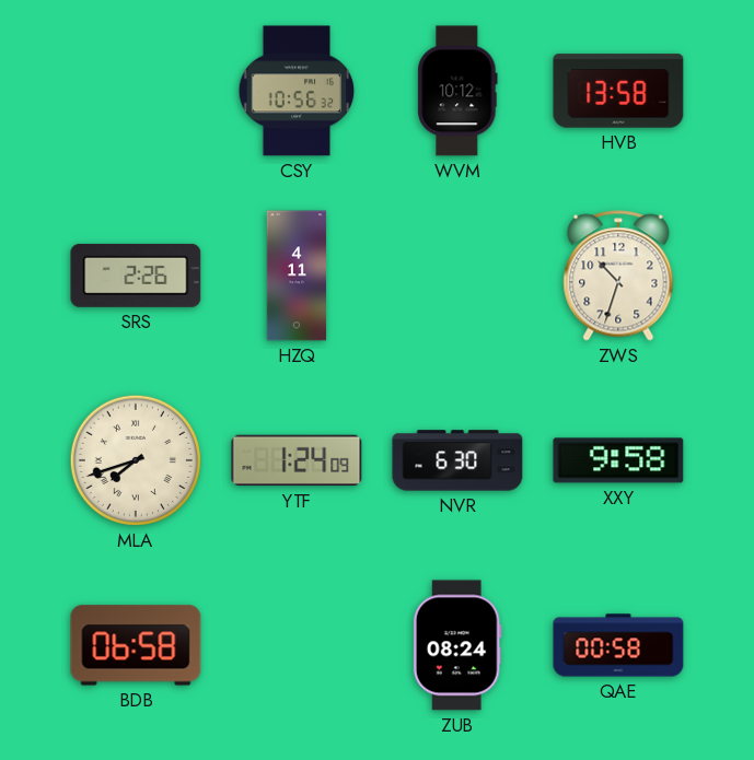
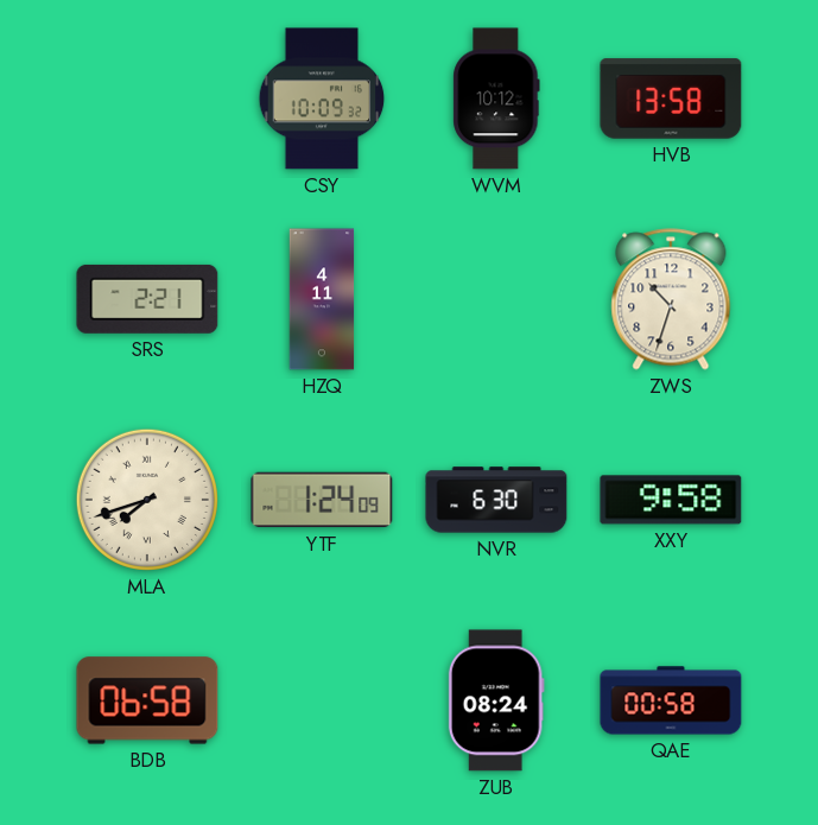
CSY: 10:56 -> 10:09
SRS: 2:26 -> 2:21
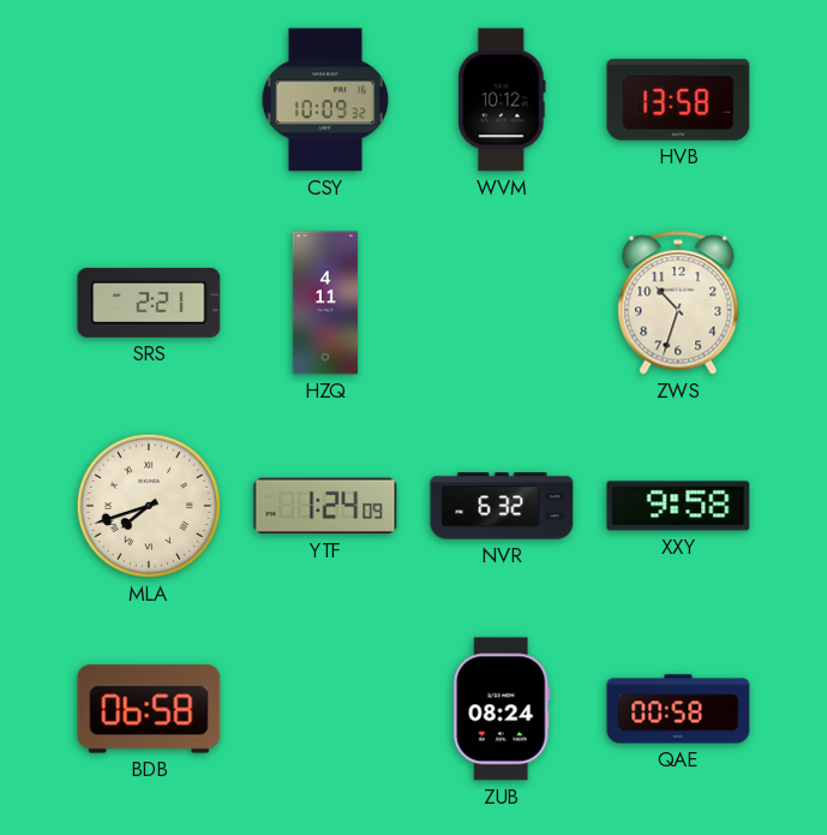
NVR: 6:30 -> 6:32
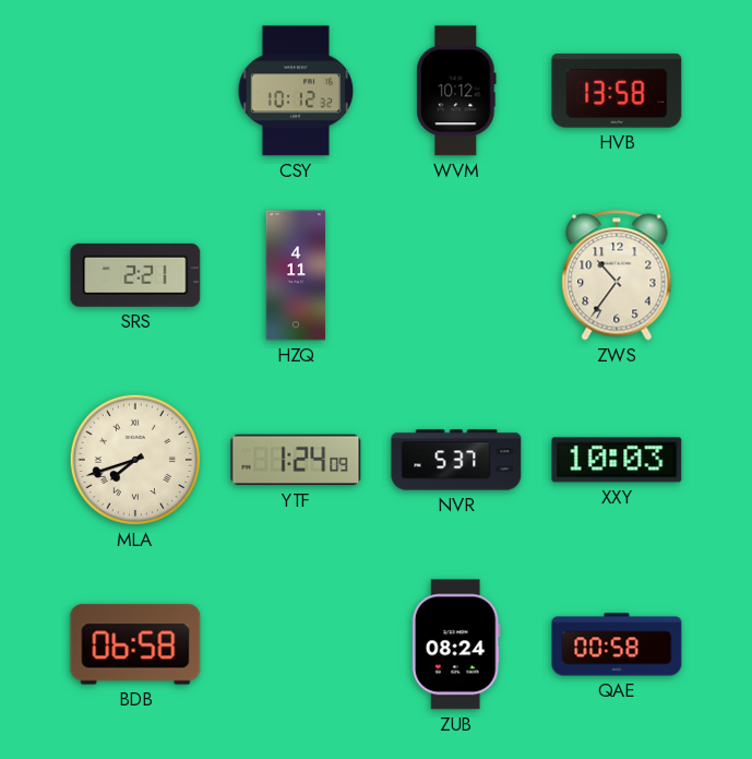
CSY: 10:09 -> 10:12
ZWS: 10:33 -> 10:36
NVR: 6:32 -> 5:37
XXY: 9:58 -> 10:03
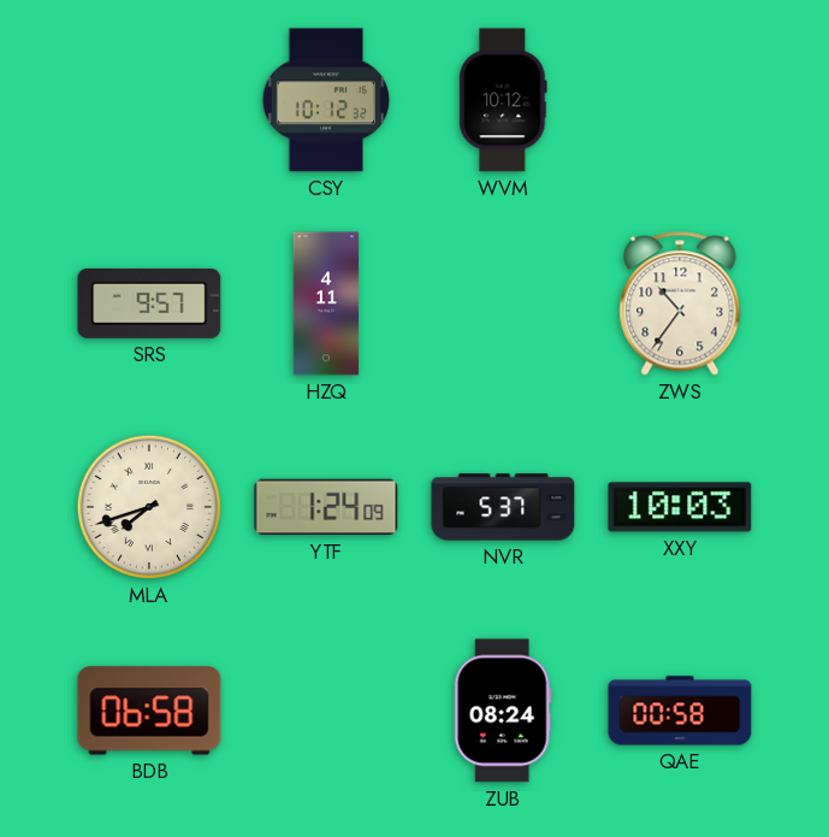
HVB: 13:58 -> none
SRS: 2:21 -> 9:57
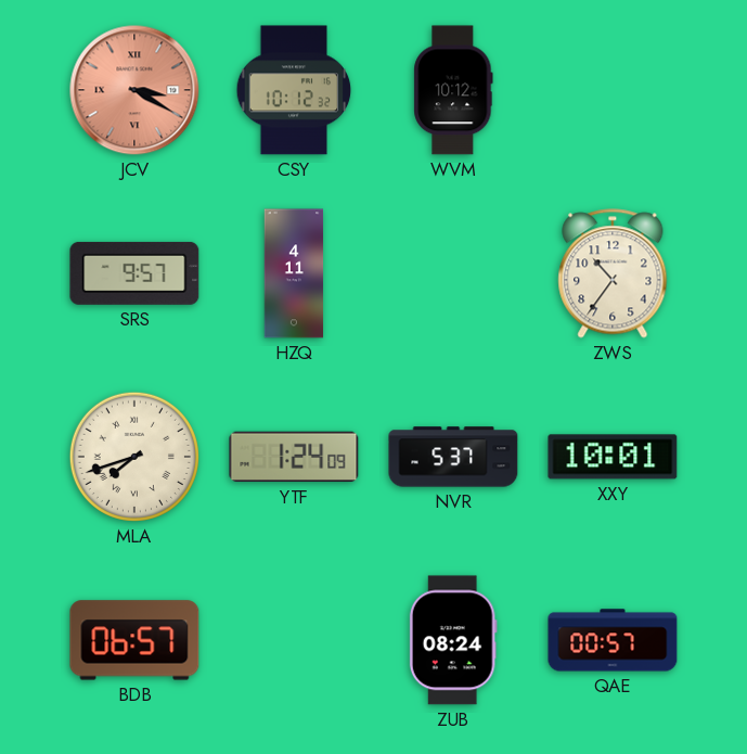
JCV: none -> 3:20
XXY: 10:03 -> 10:01
BDB: 06:58 -> 06:57
QAE: 00:58 -> 00:57
